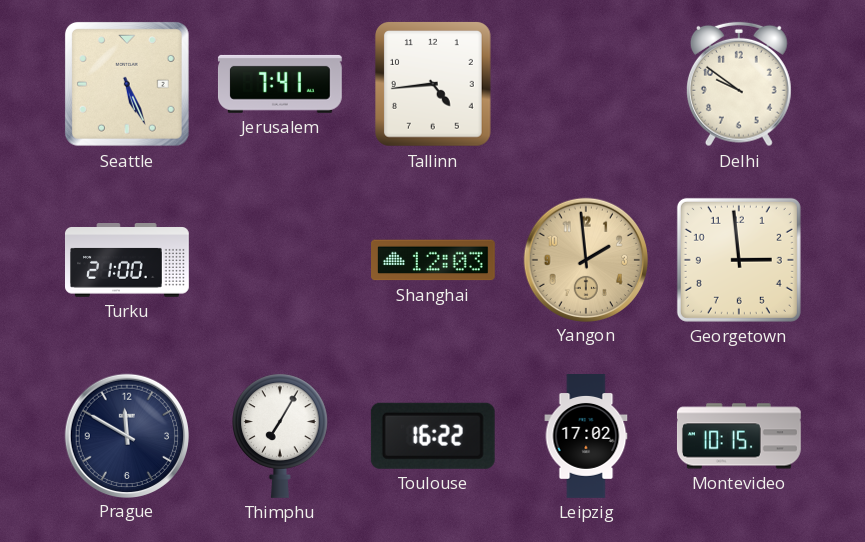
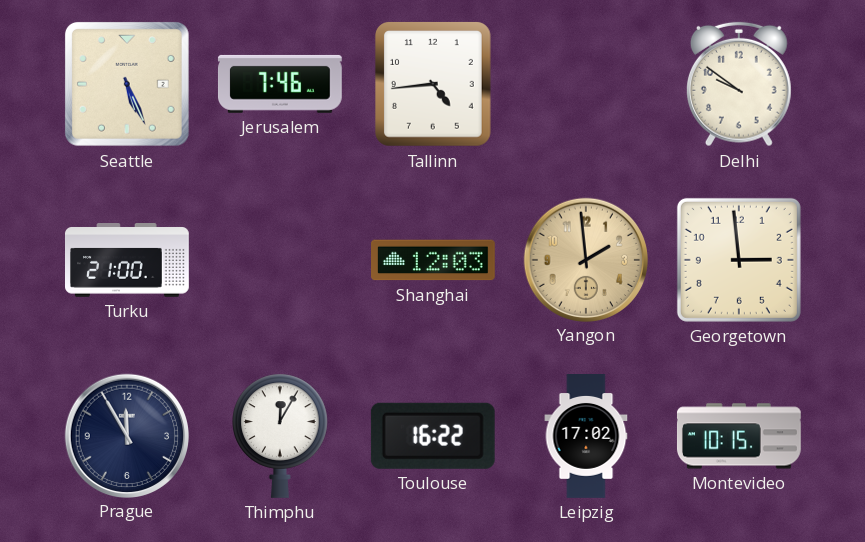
Jerusalem: 7:41 -> 7:46
Prague: 11:50 -> 11:55
Thimphu: 7:05 -> 12:05
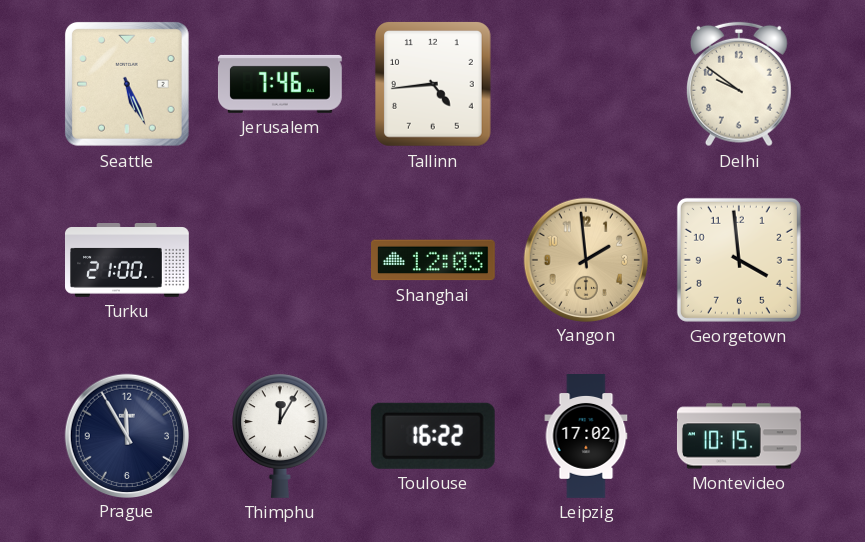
Georgetown: 2:59 -> 3:59
